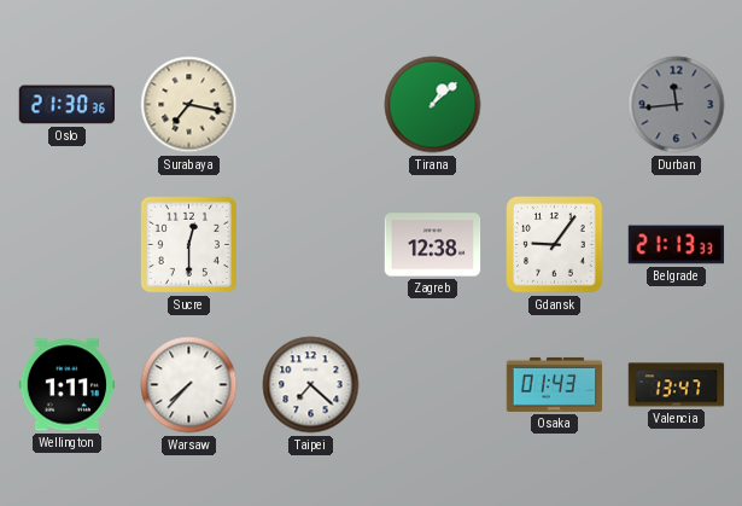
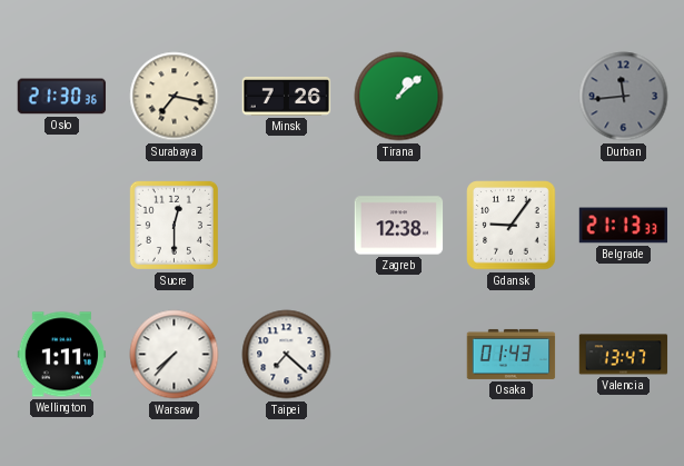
Minsk: none -> 7:26
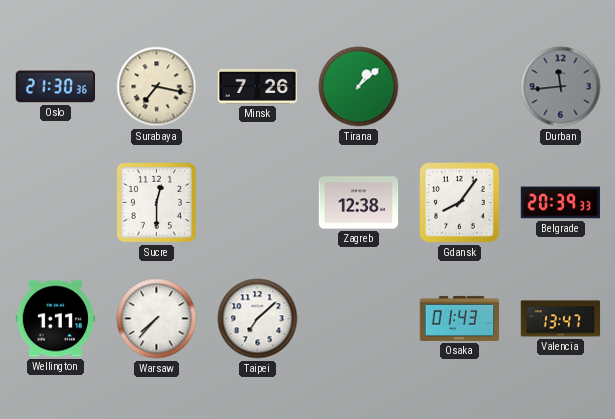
Gdansk: 9:06 -> 8:06
Belgrade: 21:13 -> 20:39
Taipei: 7:22 -> 7:08
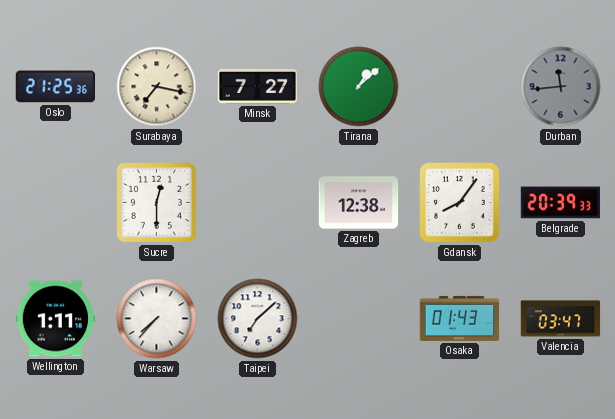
Oslo: 21:30 -> 21:25
Minsk: 7:26 -> 7:27
Valencia: 13:47 -> 03:47
